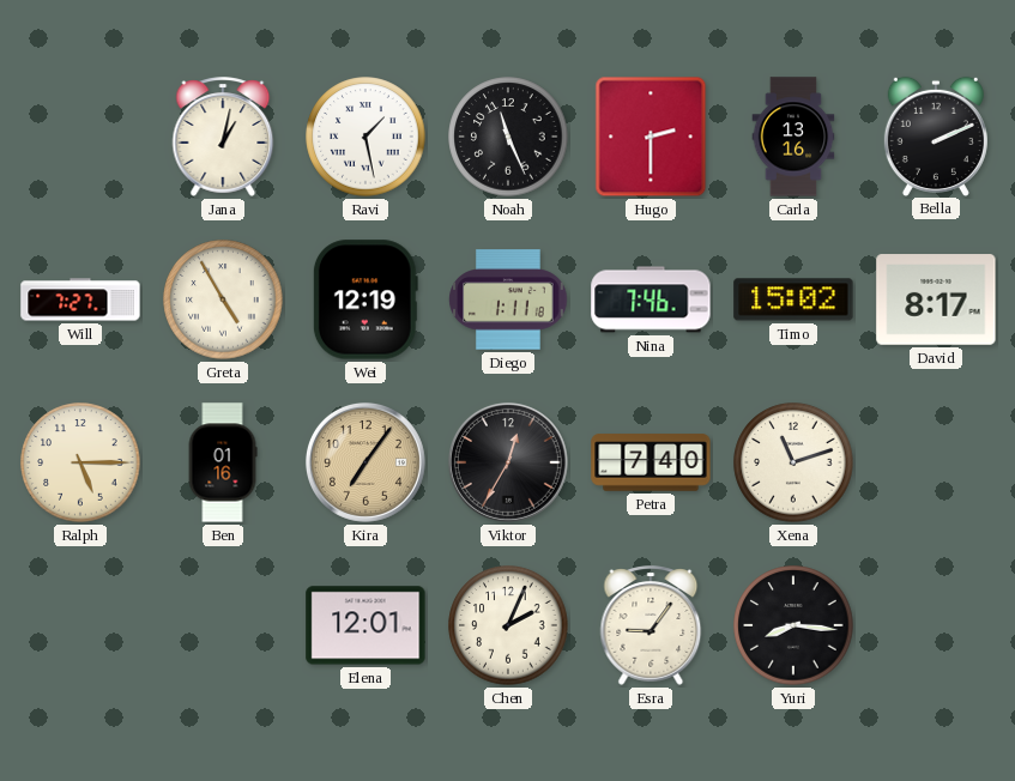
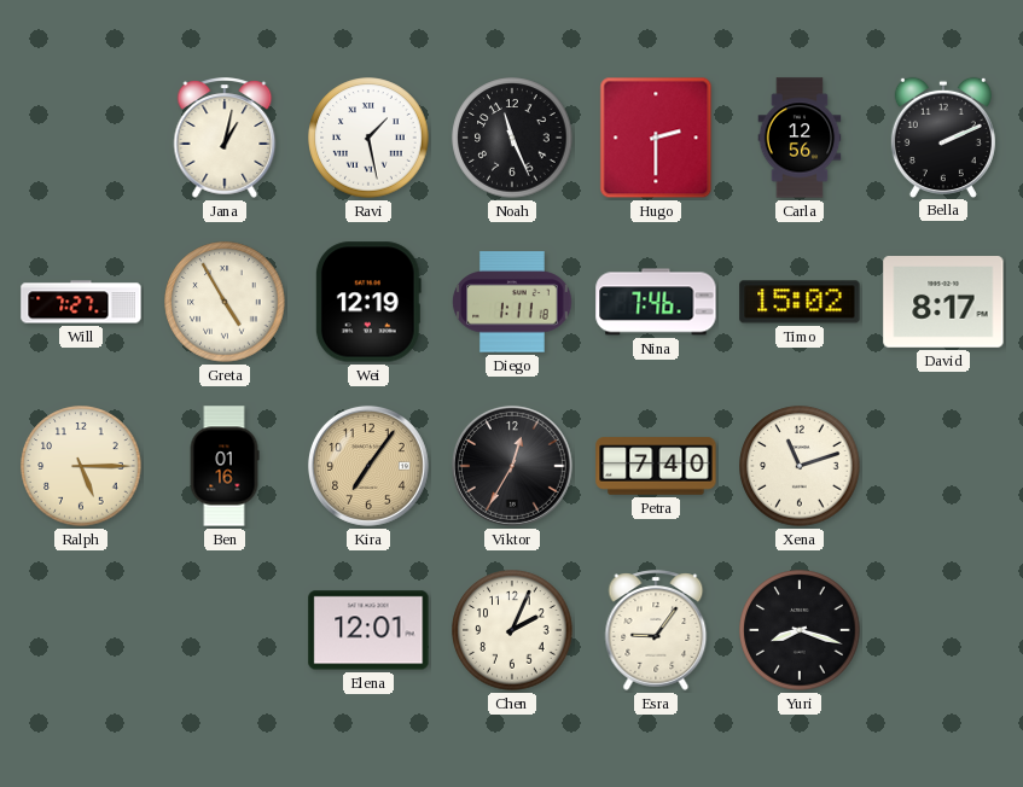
Carla: 13:16 -> 12:56
Yuri: 8:16 -> 8:18
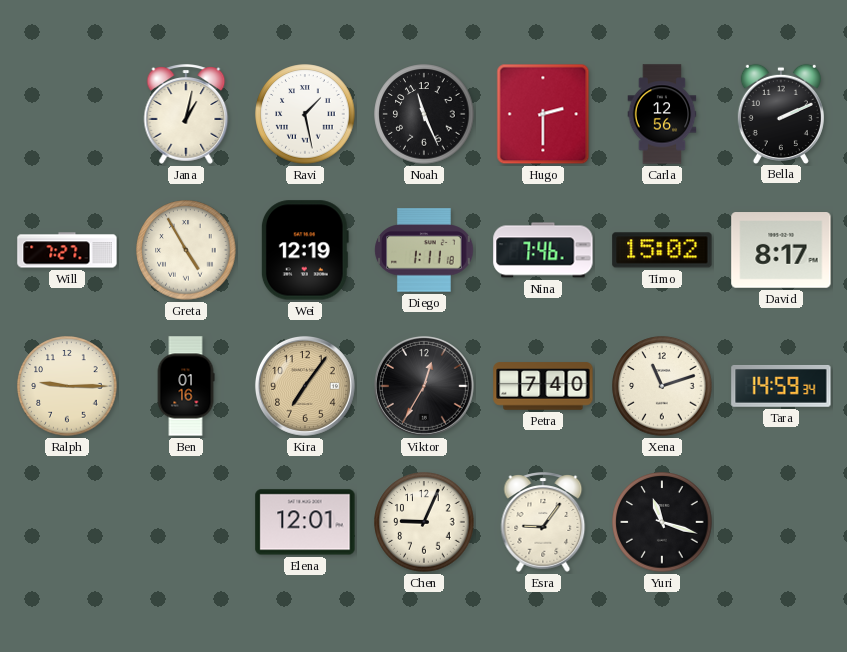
Ralph: 5:15 -> 9:15
Tara: none -> 14:59
Chen: 2:04 -> 9:04
Yuri: 8:18 -> 11:18
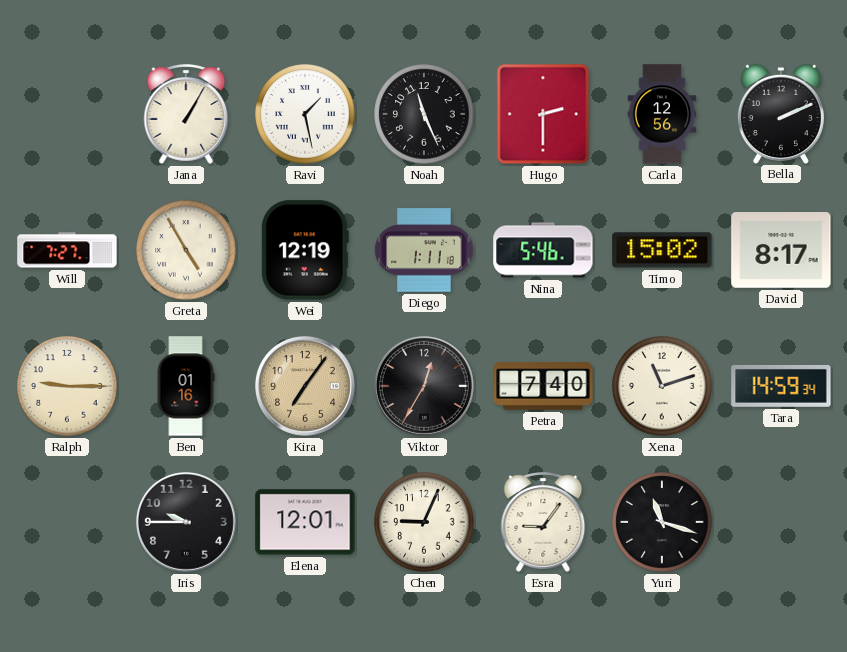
Jana: 1:02 -> 1:05
Nina: 7:46 -> 5:46
Iris: none -> 9:45
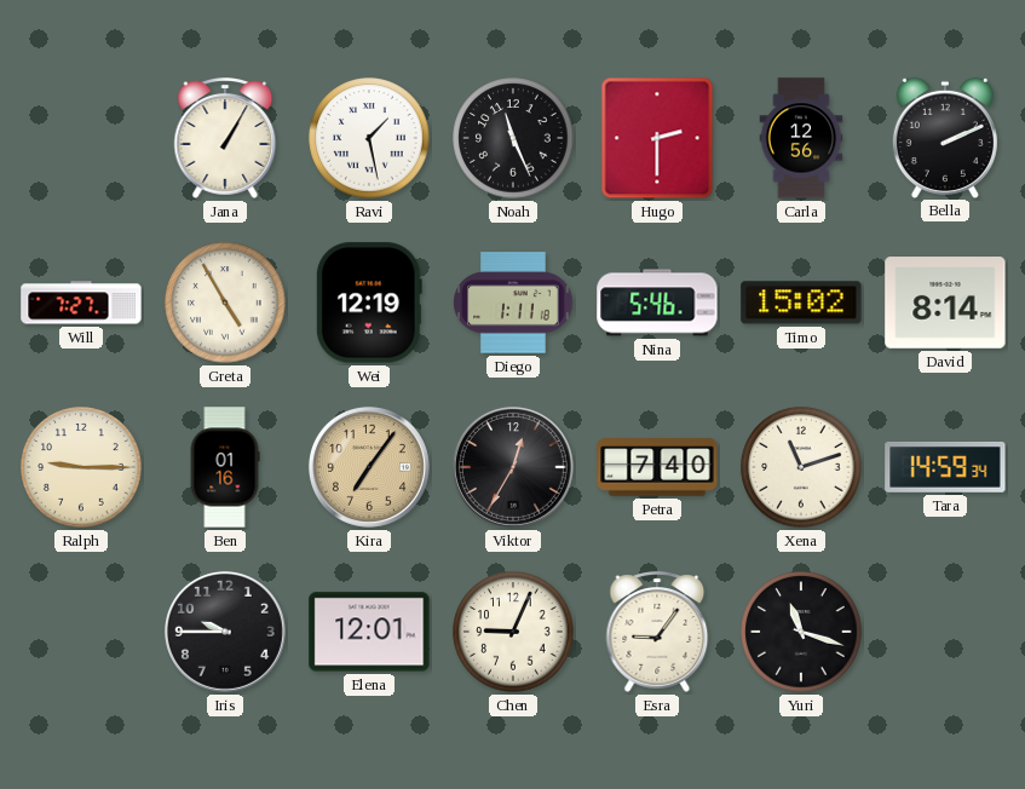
David: 8:17 -> 8:14
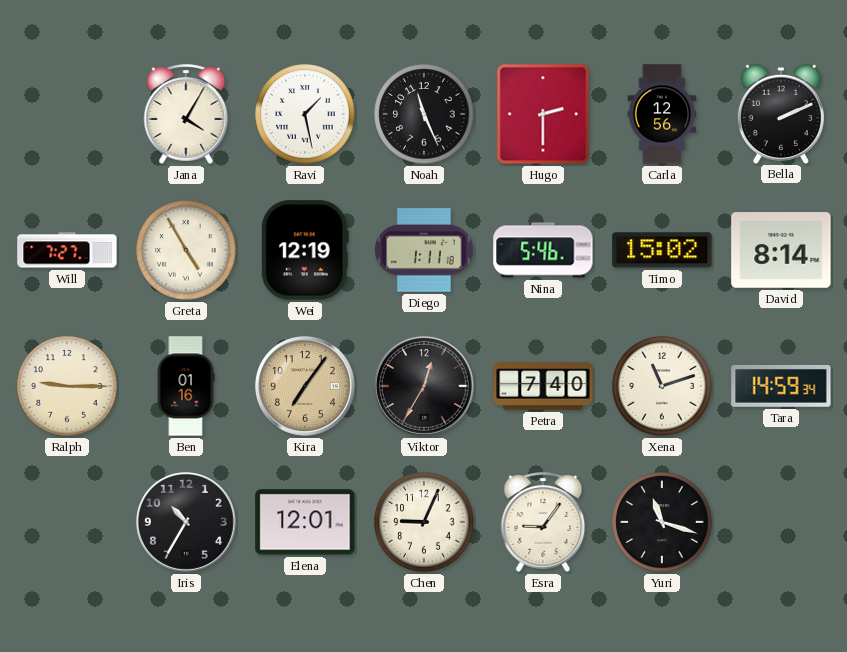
Jana: 1:05 -> 4:05
Iris: 9:45 -> 10:35
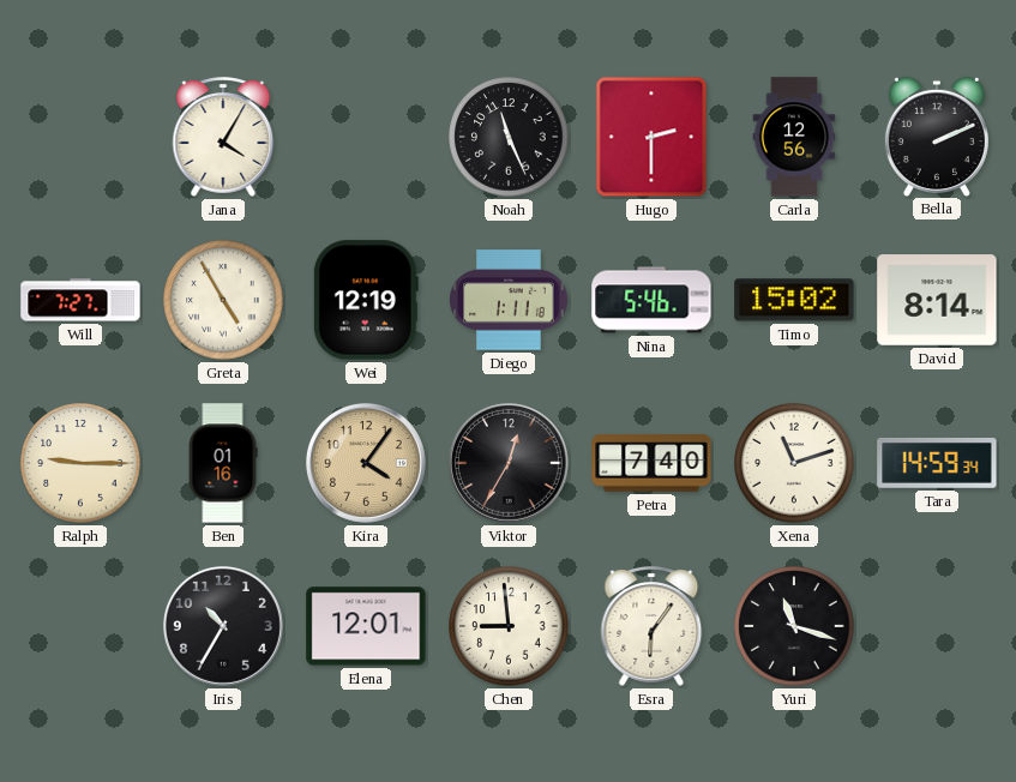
Ravi: 1:28 -> none
Kira: 7:06 -> 4:06
Chen: 9:04 -> 8:59
Esra: 9:06 -> 6:06
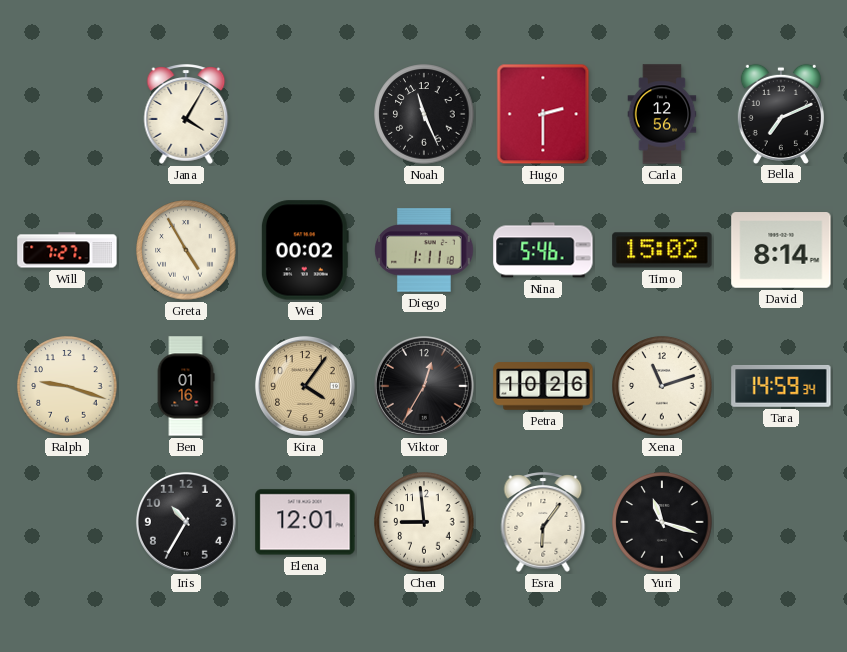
Bella: 2:11 -> 7:11
Wei: 12:19 -> 00:02
Ralph: 9:15 -> 9:18
Petra: 7:40 -> 10:26
